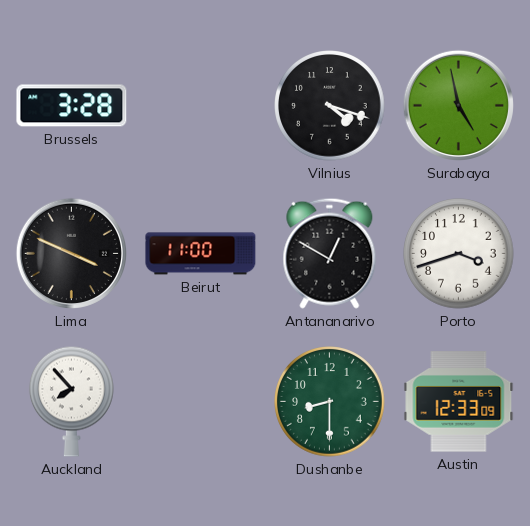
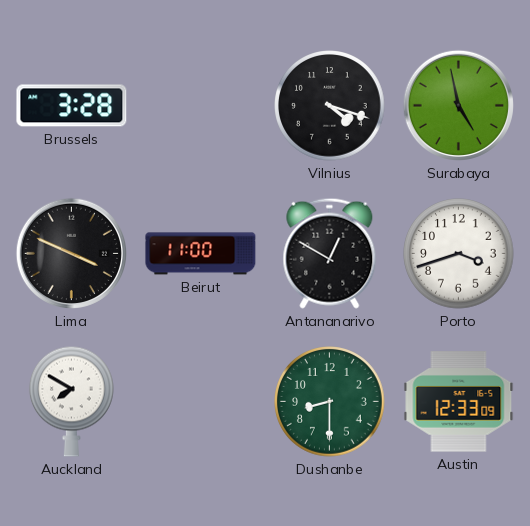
Auckland: 7:53 -> 7:50
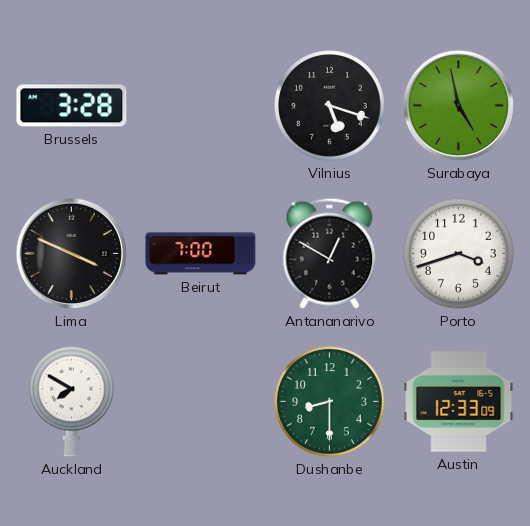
Vilnius: 4:18 -> 5:18
Beirut: 11:00 -> 7:00
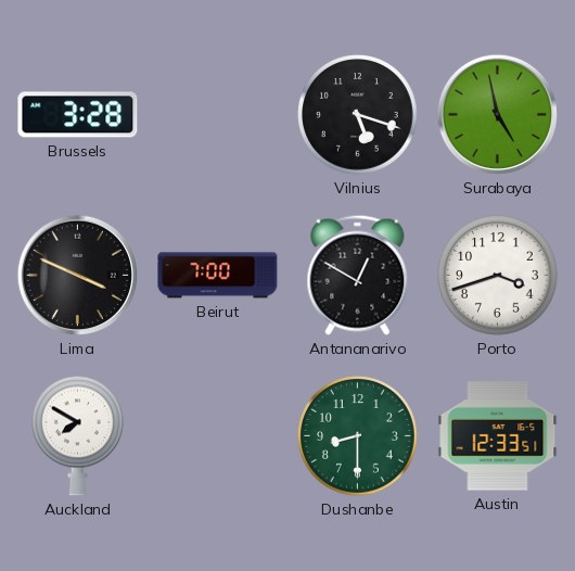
Austin: 12:33:09 -> 12:33:51
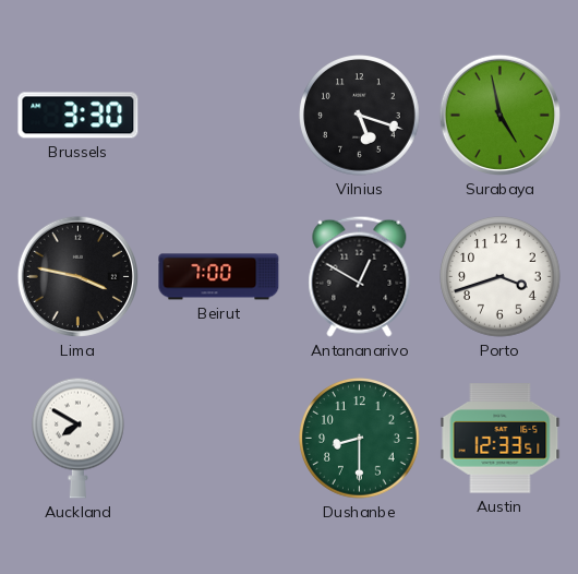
Brussels: 3:28 -> 3:30
Lima: 3:49 -> 3:47
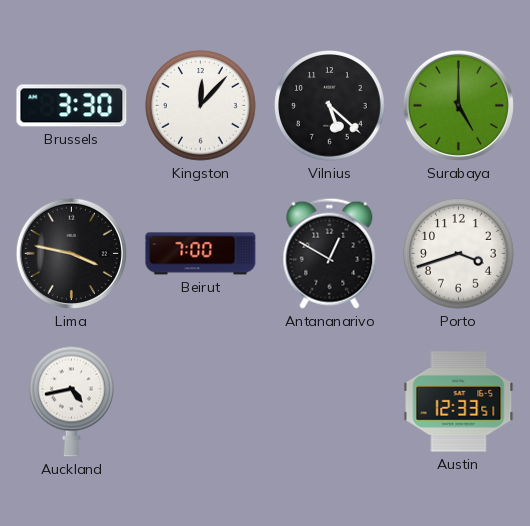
Kingston: none -> 12:07
Vilnius: 5:18 -> 5:22
Surabaya: 4:58 -> 5:00
Auckland: 7:50 -> 4:43
Dushanbe: 8:30 -> none
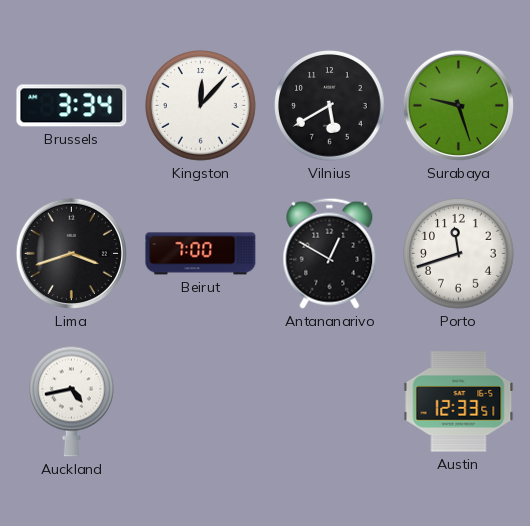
Brussels: 3:30 -> 3:34
Vilnius: 5:22 -> 5:40
Surabaya: 5:00 -> 9:27
Lima: 3:47 -> 3:42
Porto: 3:42 -> 11:42
